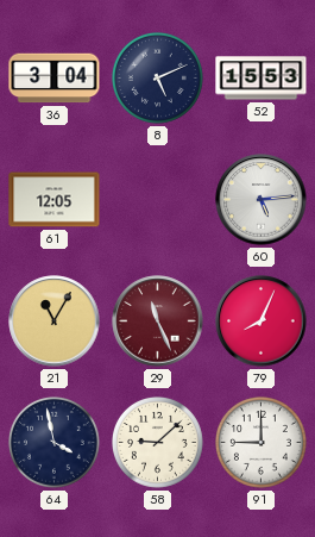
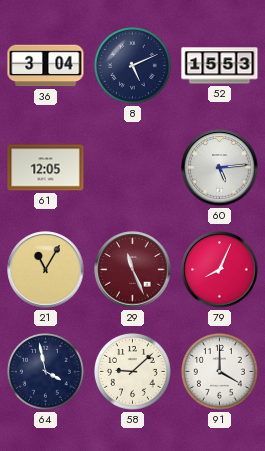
91: 9:00 -> 4:00
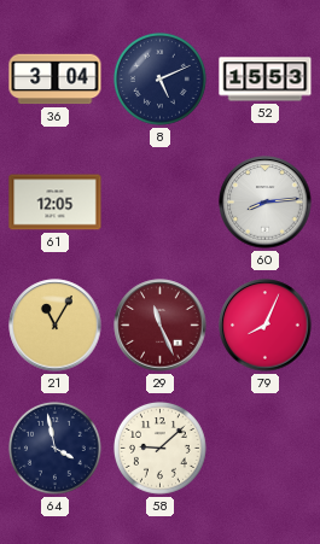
60: 5:14 -> 8:14
91: 4:00 -> none
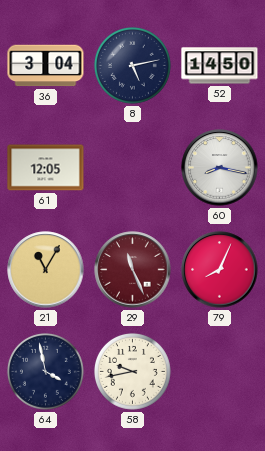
8: 5:11 -> 5:13
52: 15:53 -> 14:50
60: 8:14 -> 8:17
58: 9:08 -> 9:43
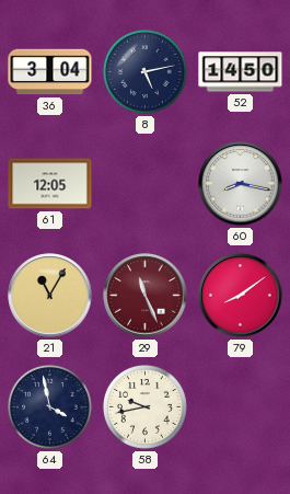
79: 8:04 -> 8:09
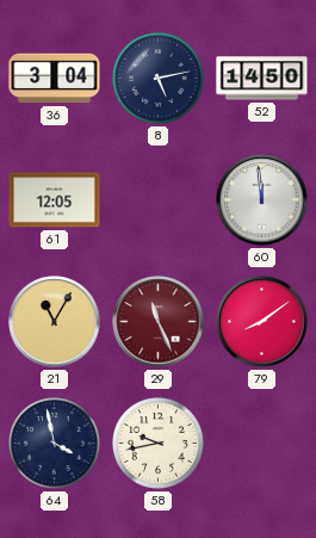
60: 8:17 -> 11:59
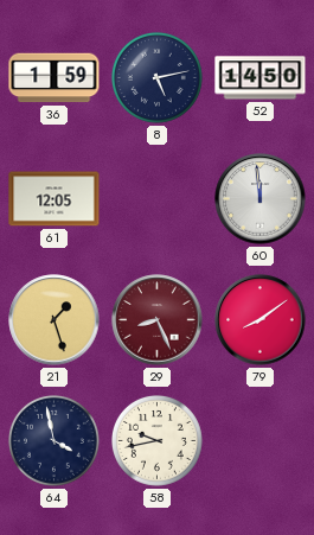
36: 3:04 -> 1:59
21: 11:05 -> 1:27
29: 11:26 -> 8:26
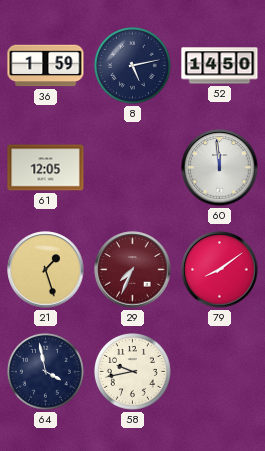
29: 8:26 -> 7:34
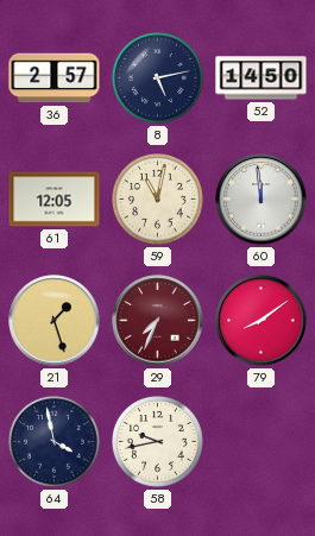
36: 1:59 -> 2:57
59: none -> 11:02
